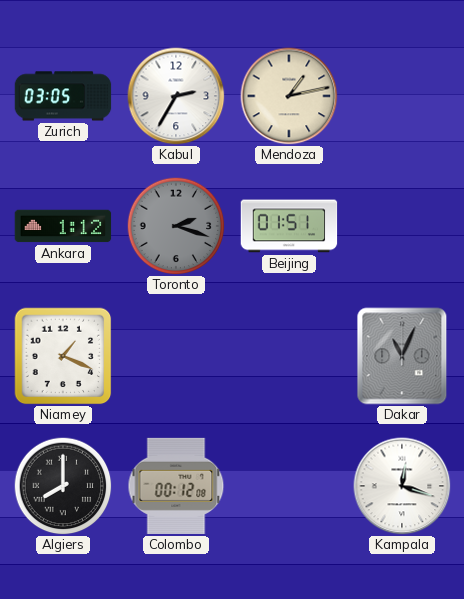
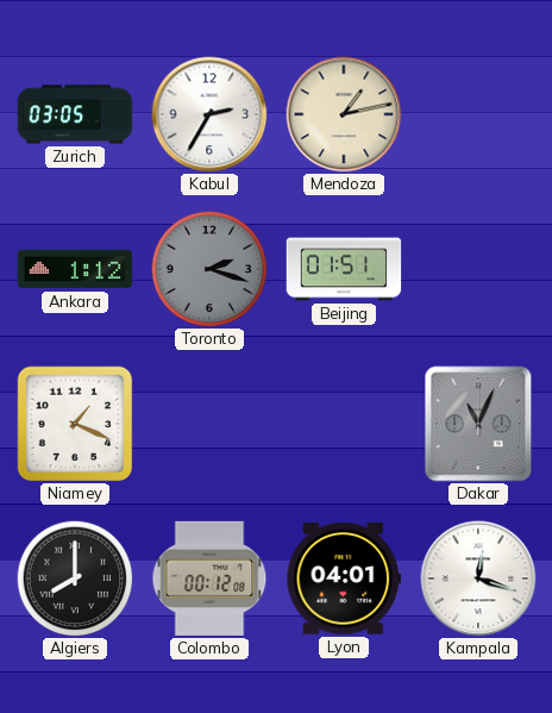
Lyon: none -> 04:01
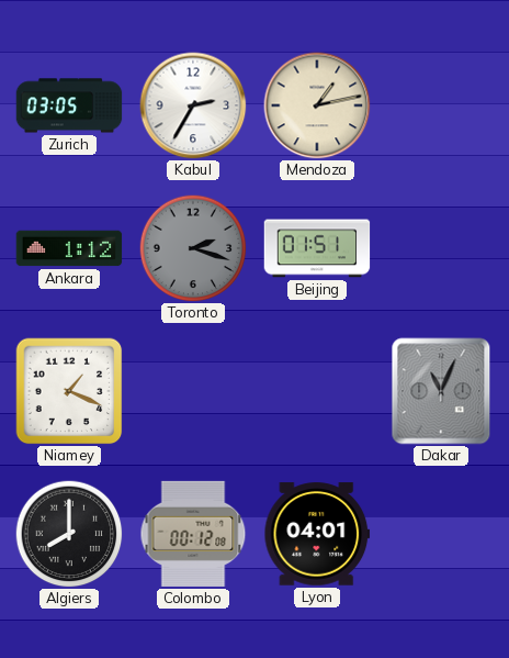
Kampala: 12:18 -> none
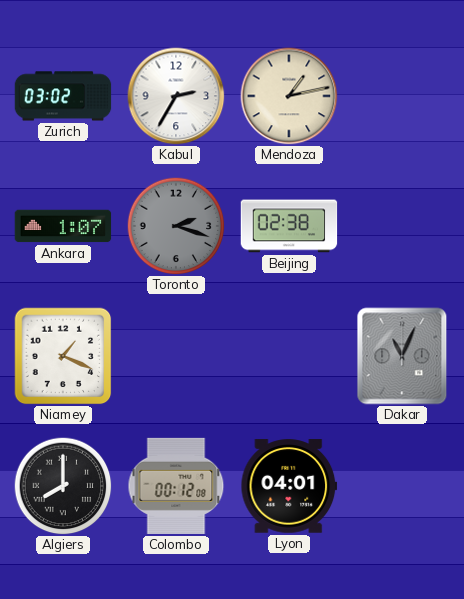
Zurich: 03:05 -> 03:02
Ankara: 1:12 -> 1:07
Beijing: 01:51 -> 02:38
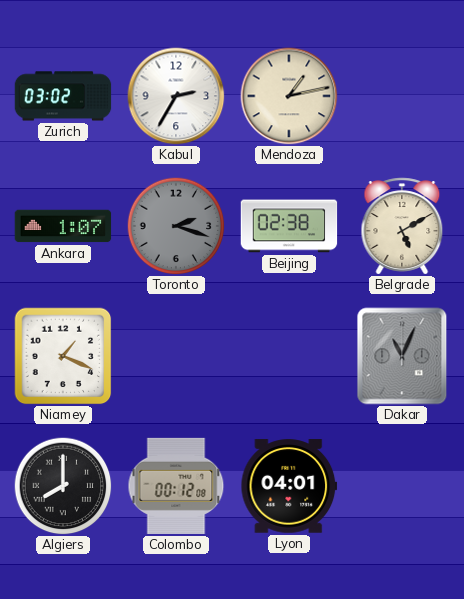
Belgrade: none -> 5:10
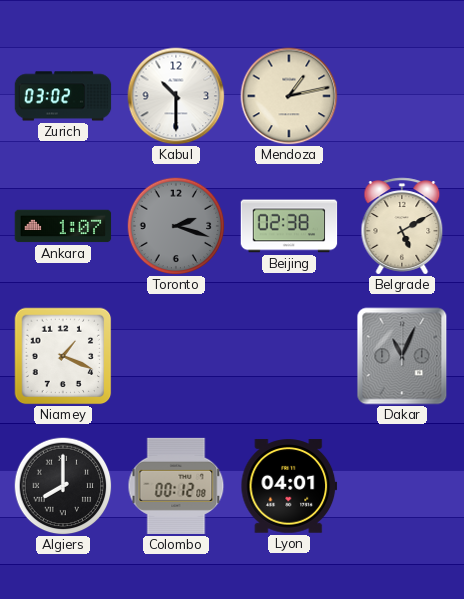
Kabul: 2:35 -> 10:30
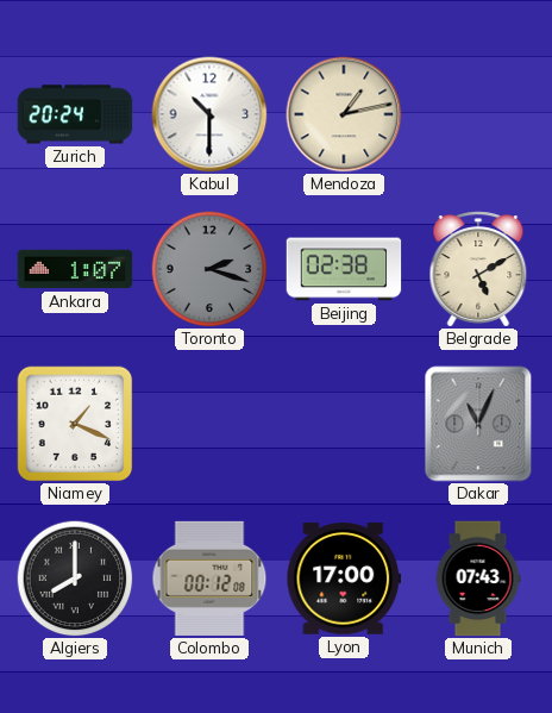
Zurich: 03:02 -> 20:24
Lyon: 04:01 -> 17:00
Munich: none -> 07:43
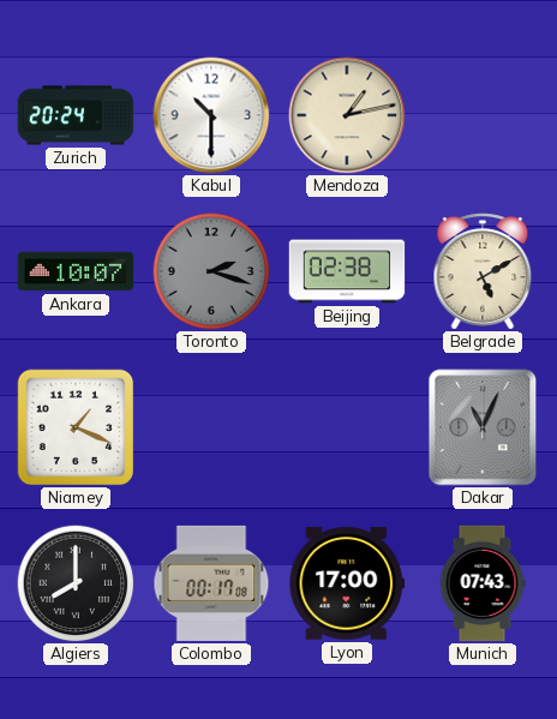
Ankara: 1:07 -> 10:07
Colombo: 00:12 -> 00:17
